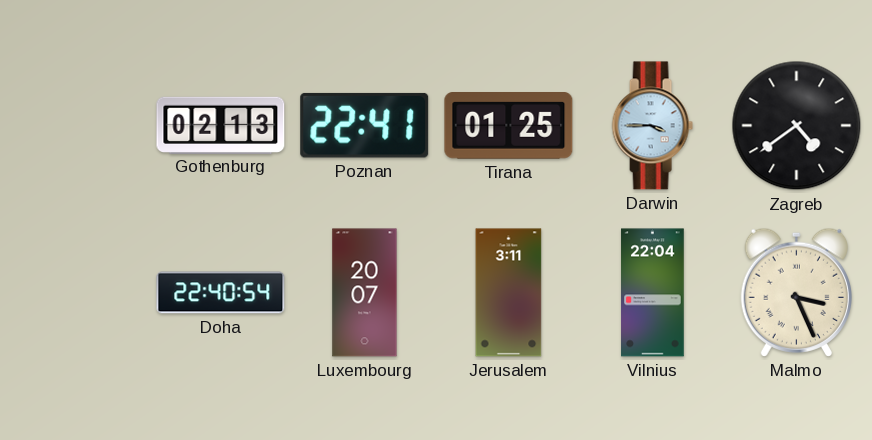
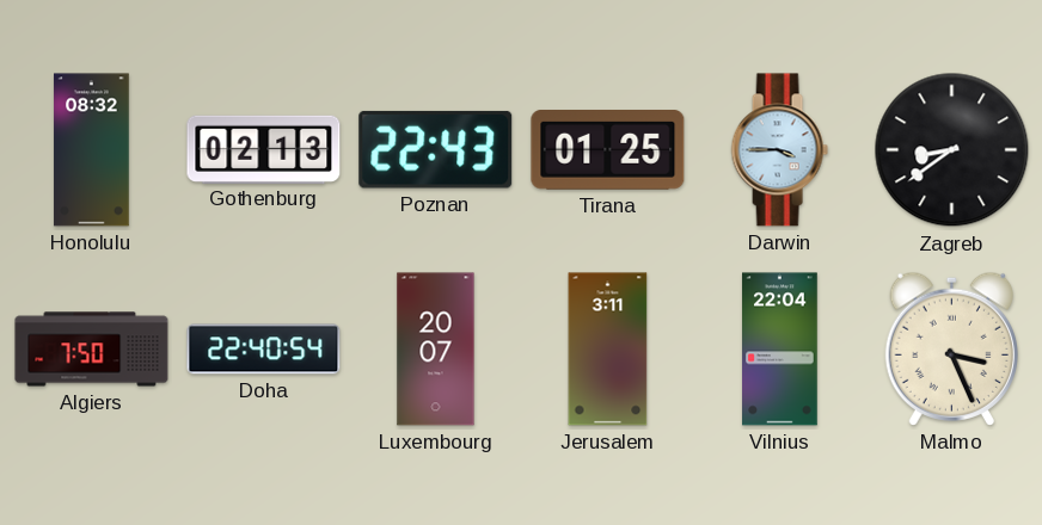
Honolulu: none -> 08:32
Poznan: 22:41 -> 22:43
Zagreb: 4:39 -> 8:39
Algiers: none -> 7:50
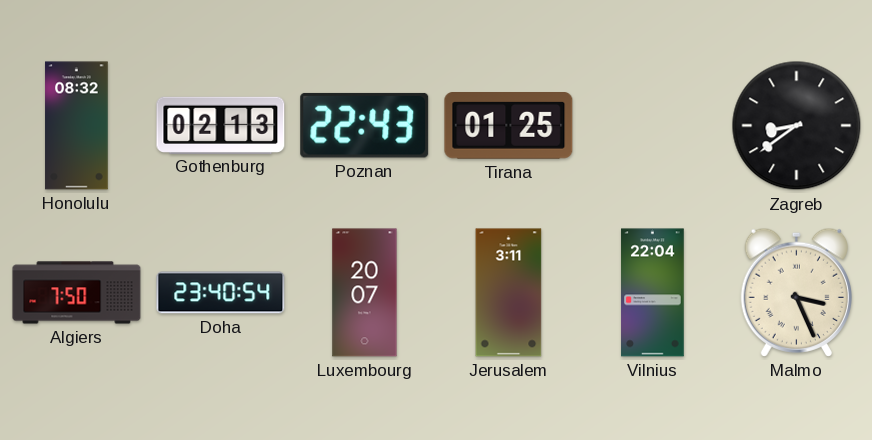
Darwin: 3:45 -> none
Doha: 22:40 -> 23:40
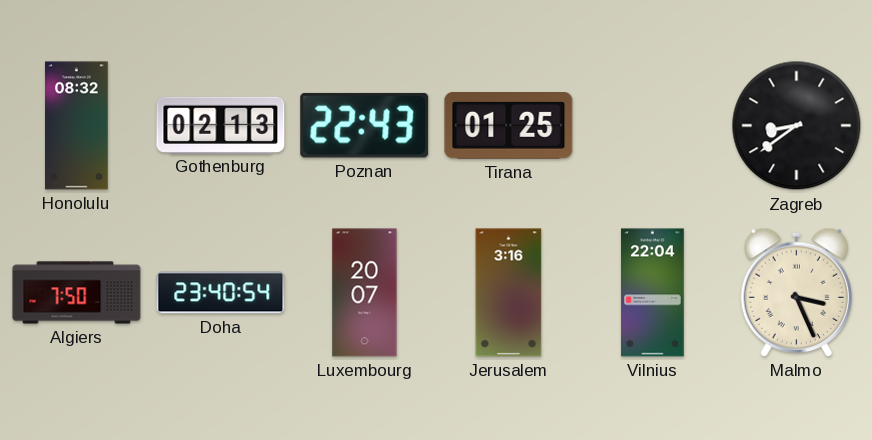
Jerusalem: 3:11 -> 3:16
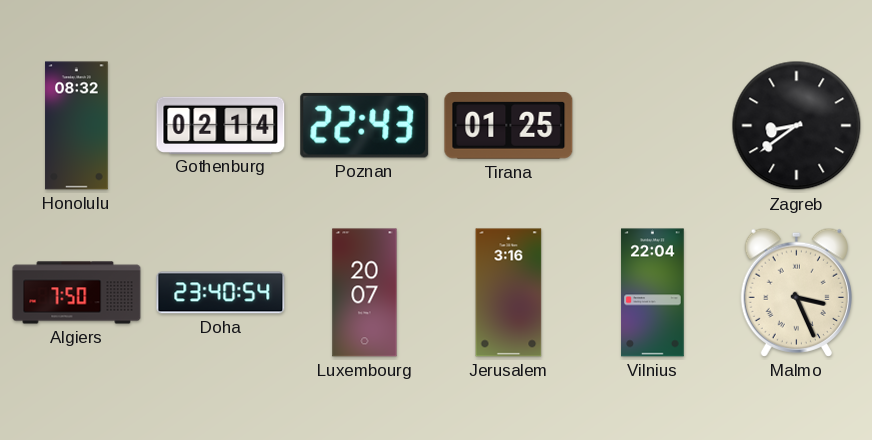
Gothenburg: 02:13 -> 02:14
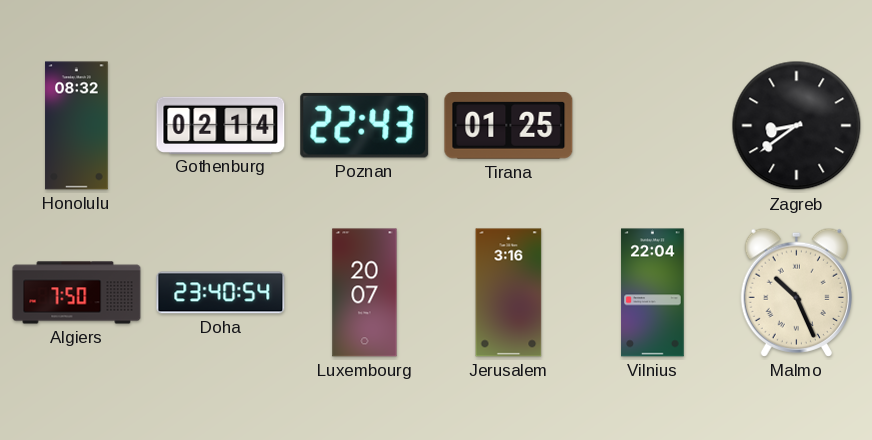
Malmo: 3:26 -> 10:26
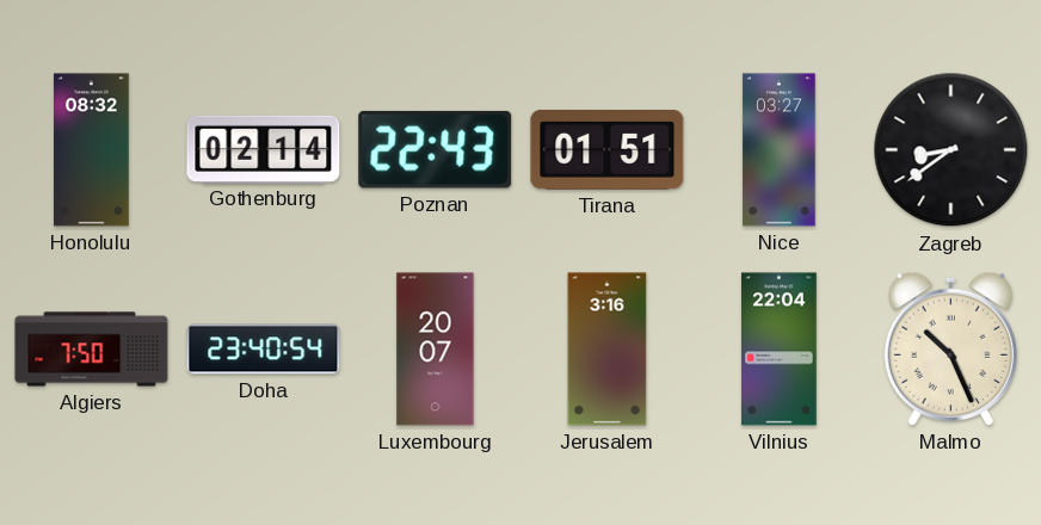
Tirana: 01:25 -> 01:51
Nice: none -> 03:27
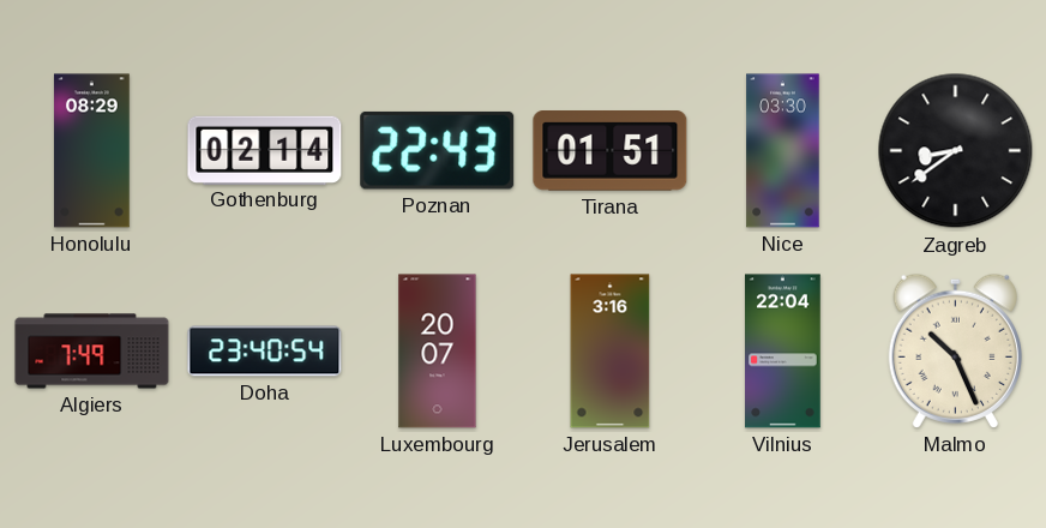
Honolulu: 08:32 -> 08:29
Nice: 03:27 -> 03:30
Algiers: 7:50 -> 7:49
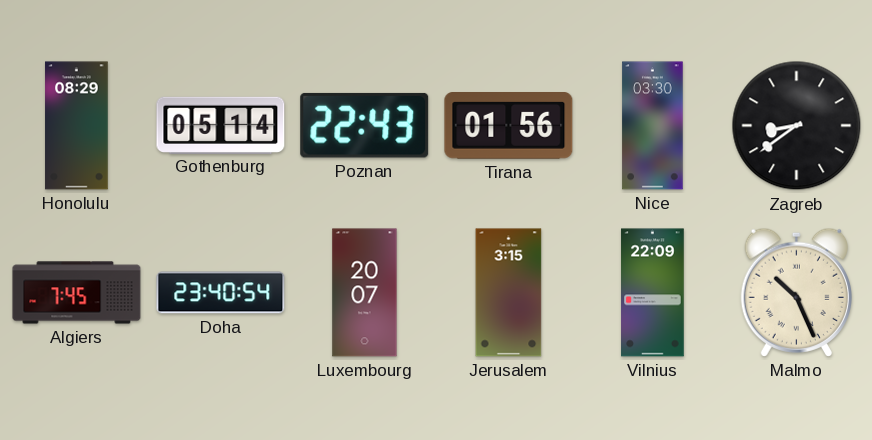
Gothenburg: 02:14 -> 05:14
Tirana: 01:51 -> 01:56
Algiers: 7:49 -> 7:45
Jerusalem: 3:16 -> 3:15
Vilnius: 22:04 -> 22:09
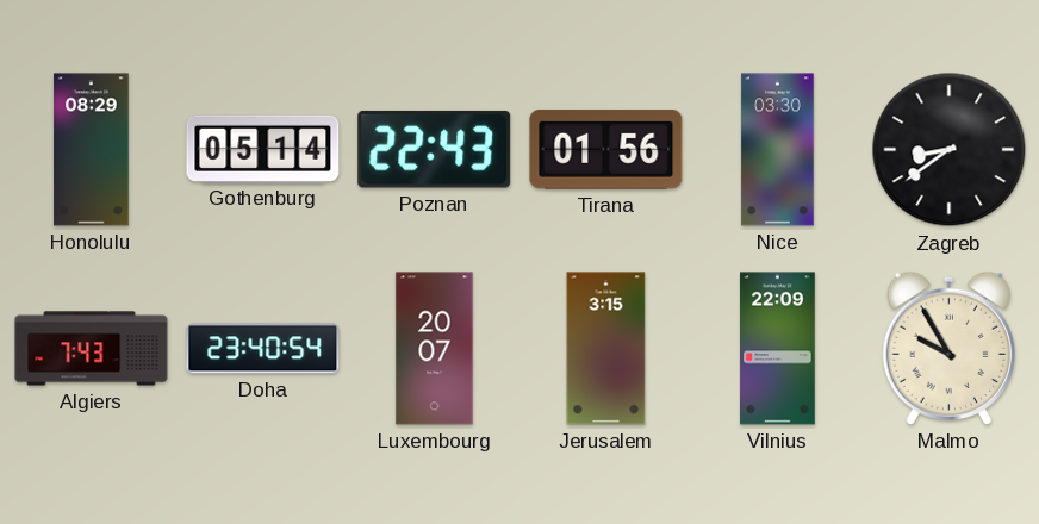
Algiers: 7:45 -> 7:43
Malmo: 10:26 -> 9:55
